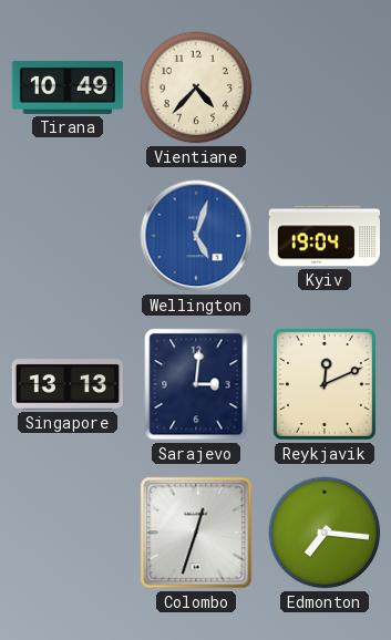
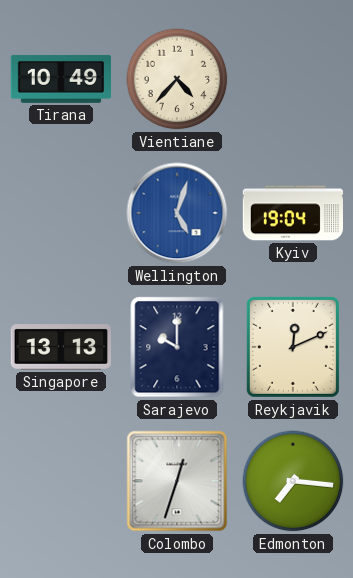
Sarajevo: 3:01 -> 10:00
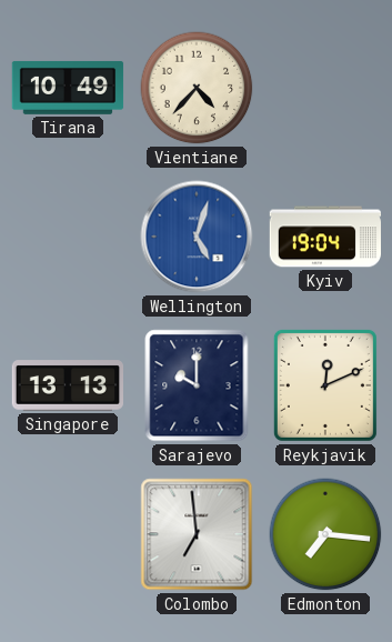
Colombo: 12:33 -> 6:59
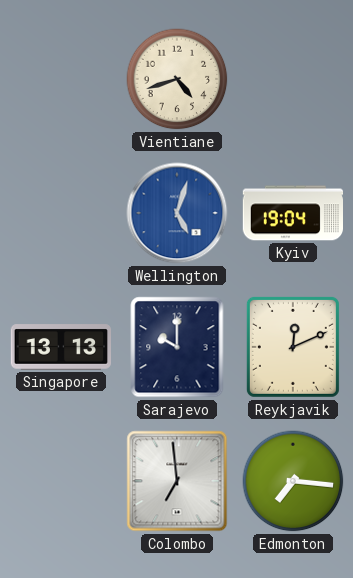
Tirana: 10:49 -> none
Vientiane: 4:37 -> 4:42
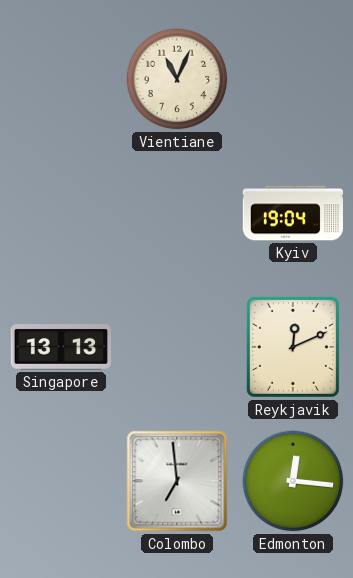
Vientiane: 4:42 -> 11:04
Wellington: 5:03 -> none
Sarajevo: 10:00 -> none
Edmonton: 7:16 -> 12:16
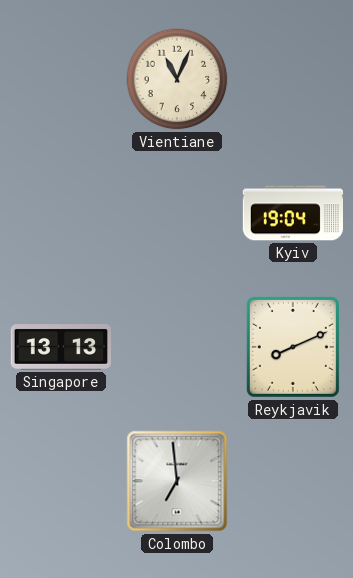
Reykjavik: 12:11 -> 8:11
Edmonton: 12:16 -> none
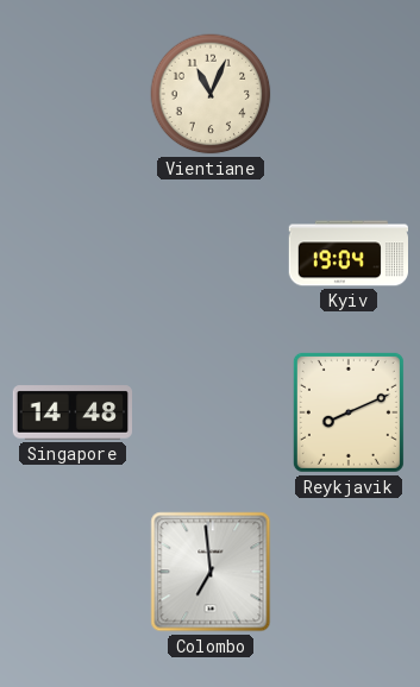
Singapore: 13:13 -> 14:48
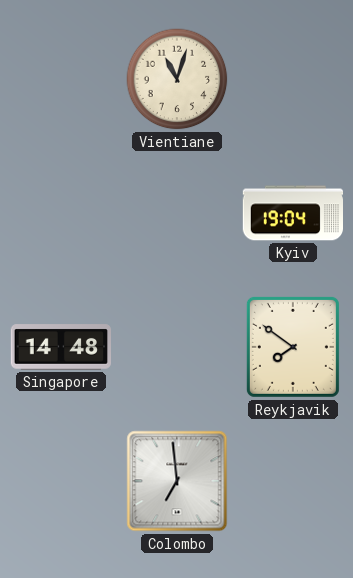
Vientiane: 11:04 -> 11:03
Reykjavik: 8:11 -> 7:51
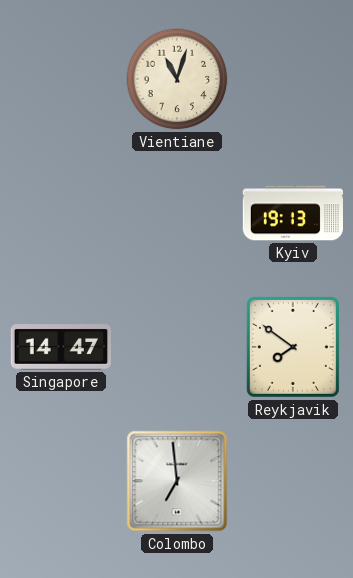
Kyiv: 19:04 -> 19:13
Singapore: 14:48 -> 14:47
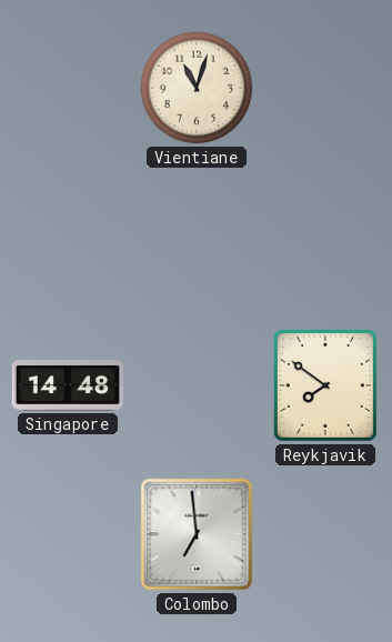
Kyiv: 19:13 -> none
Singapore: 14:47 -> 14:48
